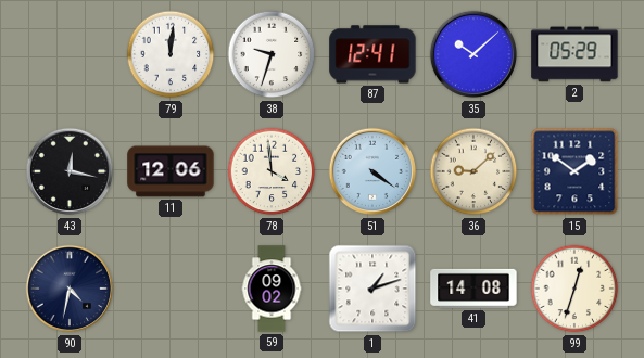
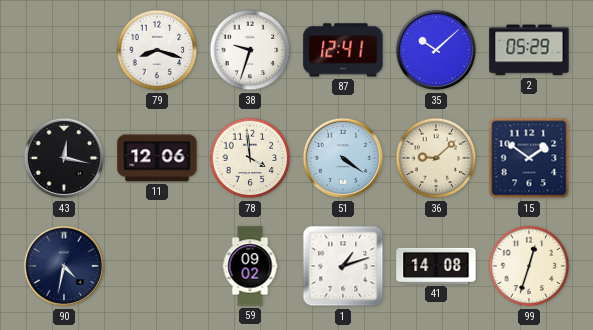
79: 12:01 -> 8:18
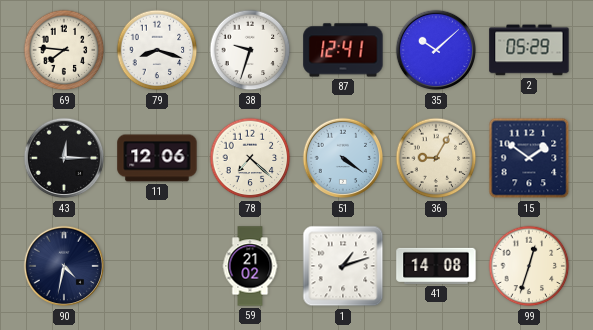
69: none -> 7:46
43: 12:17 -> 12:15
78: 3:59 -> 7:22
36: 9:08 -> 9:05
59: 09:02 -> 21:02
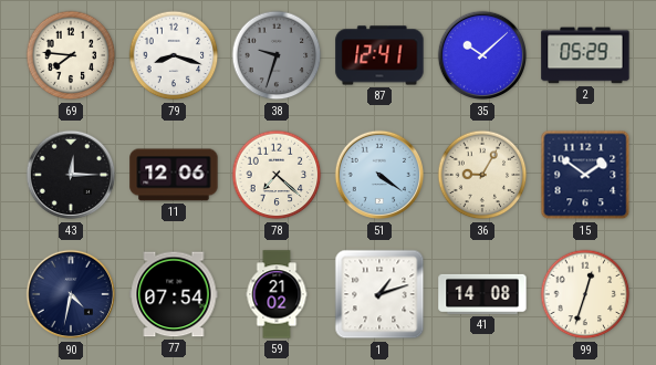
38 dial: white -> grey
77: none -> 07:54
